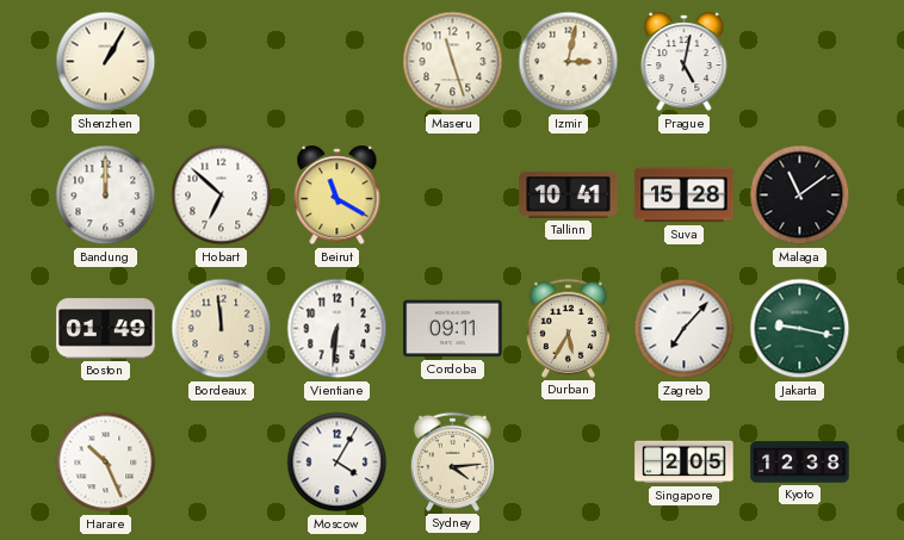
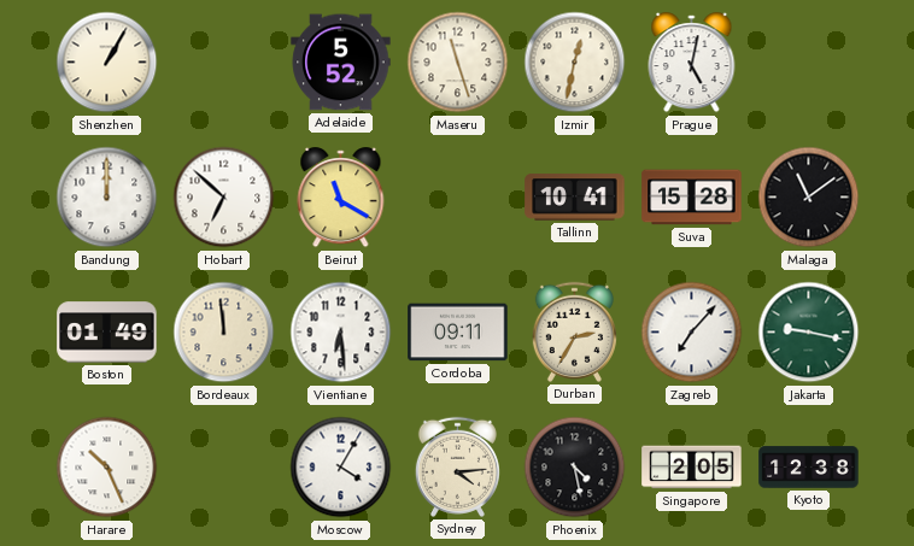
Adelaide: none -> 5:52
Izmir: 3:02 -> 12:32
Vientiane: 6:31 -> 6:29
Durban: 5:35 -> 2:35
Phoenix: none -> 4:28
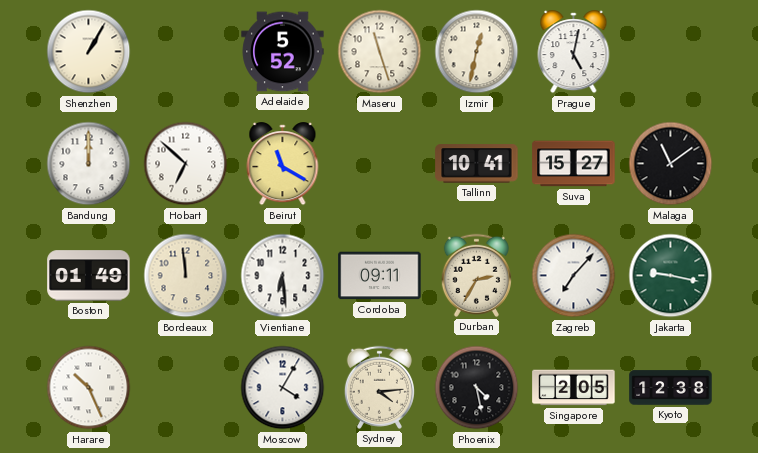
Suva: 15:28 -> 15:27
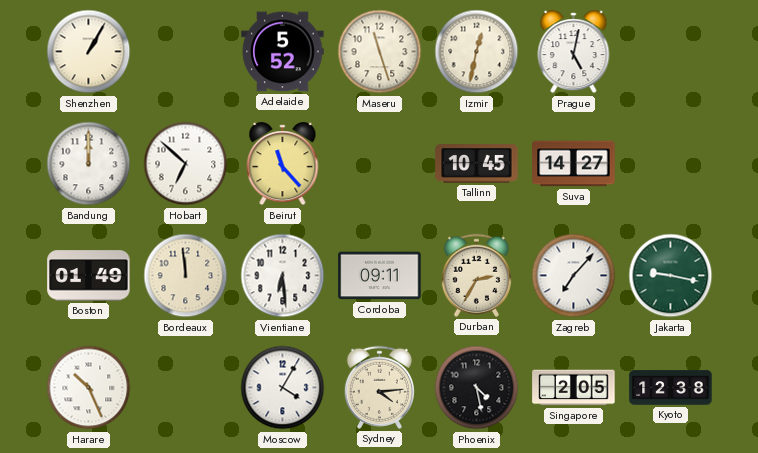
Beirut: 11:20 -> 11:23
Tallinn: 10:41 -> 10:45
Suva: 15:27 -> 14:27
Malaga: 11:09 -> none
